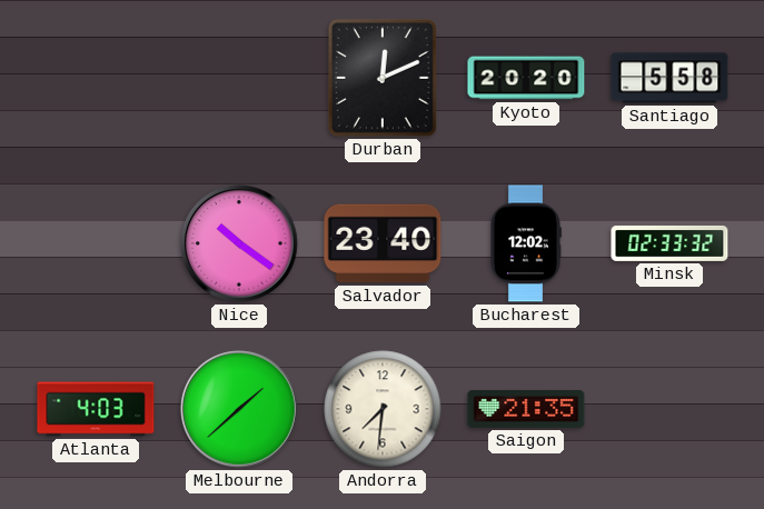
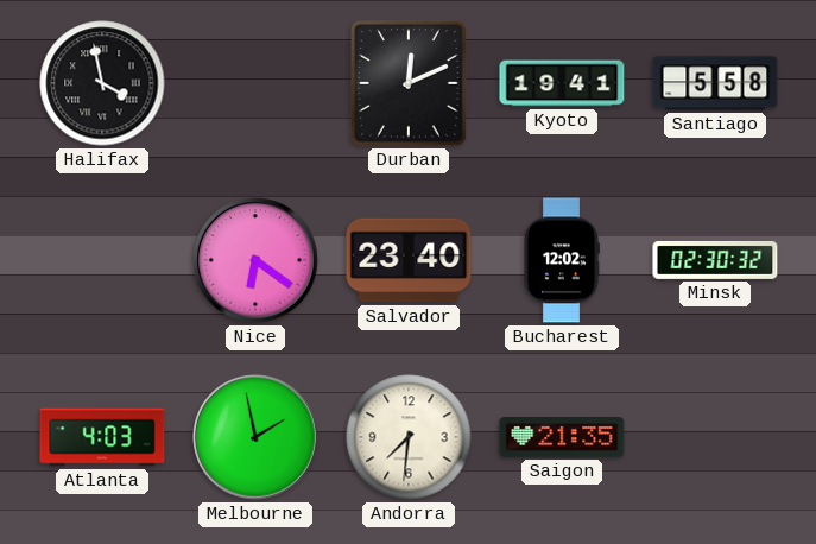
Halifax: none -> 3:58
Kyoto: 20:20 -> 19:41
Nice: 10:21 -> 6:21
Minsk: 02:33 -> 02:30
Melbourne: 1:38 -> 1:58
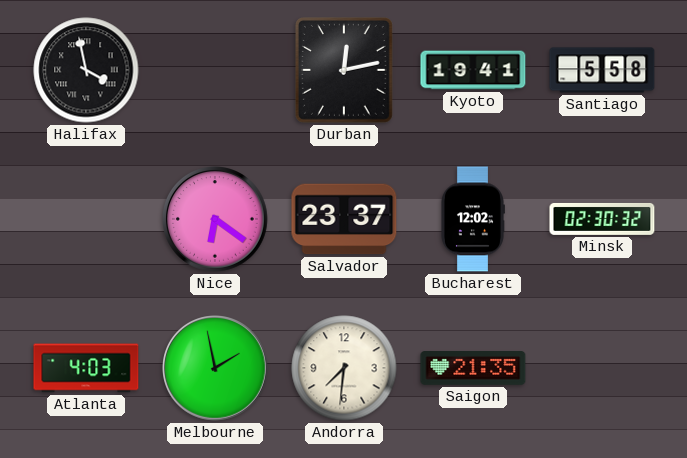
Durban: 12:11 -> 12:13
Salvador: 23:40 -> 23:37
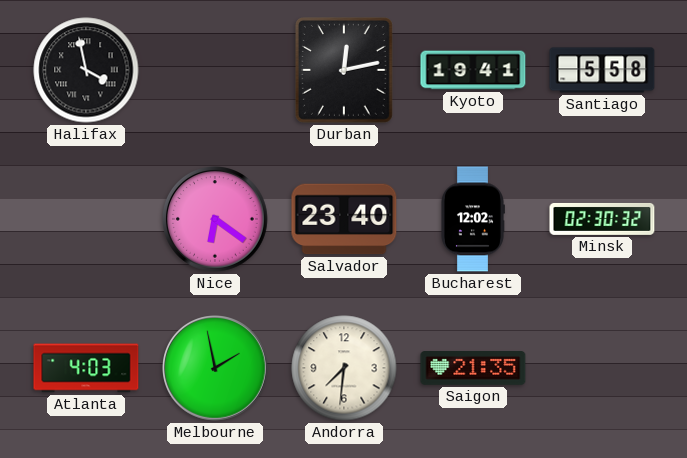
Salvador: 23:37 -> 23:40
